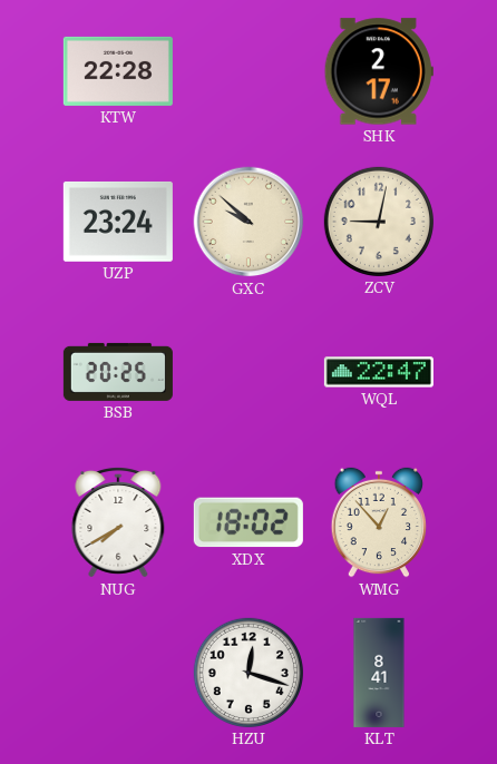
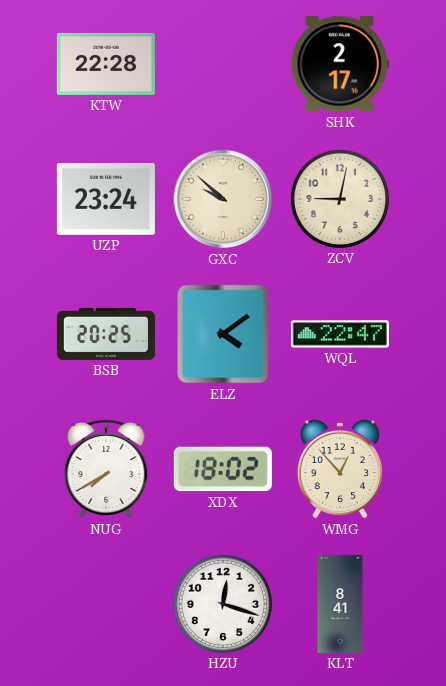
ELZ: none -> 4:09
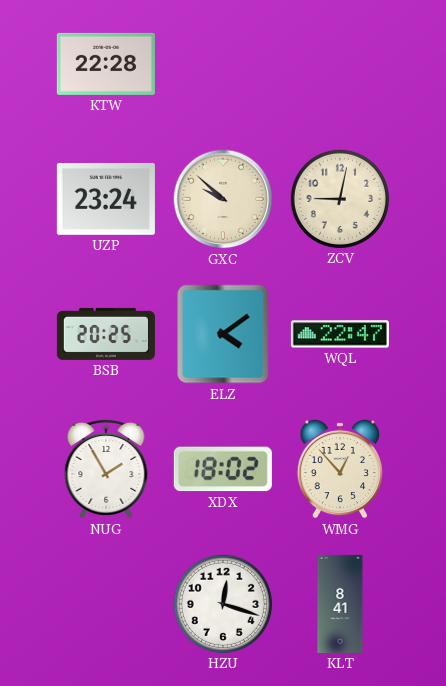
SHK: 2:17 -> none
NUG: 7:40 -> 1:55
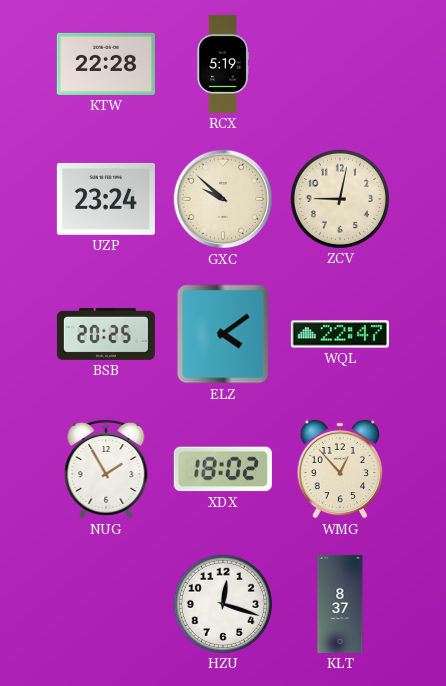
RCX: none -> 5:19
KLT: 8:41 -> 8:37
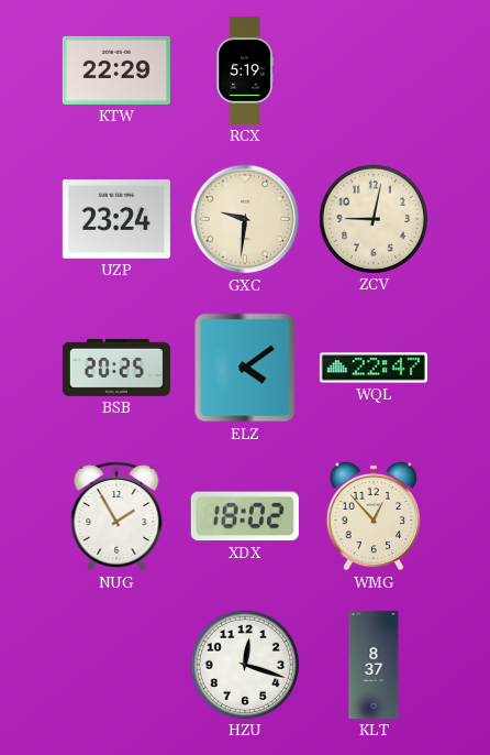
KTW: 22:28 -> 22:29
GXC: 9:52 -> 9:31
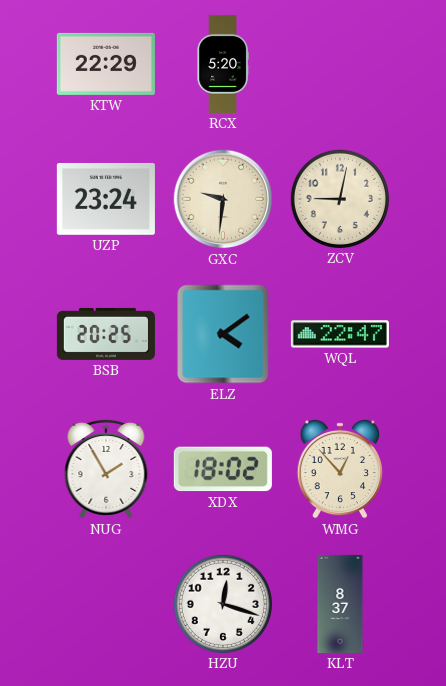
RCX: 5:19 -> 5:20
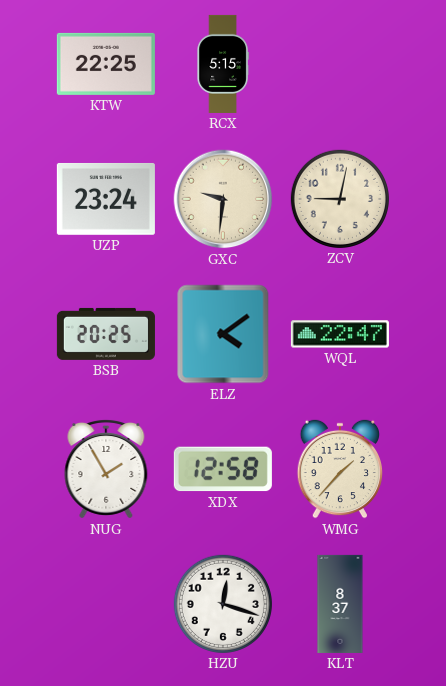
KTW: 22:29 -> 22:25
RCX: 5:20 -> 5:15
XDX: 18:02 -> 12:58
WMG: 12:53 -> 1:37
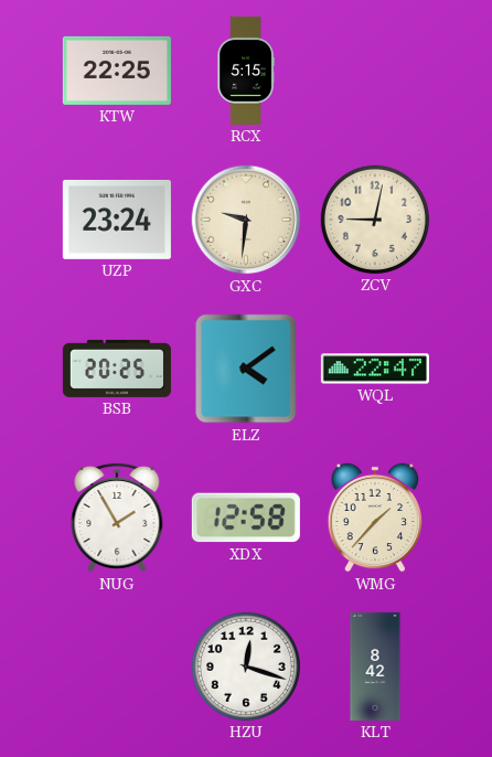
KLT: 8:37 -> 8:42
